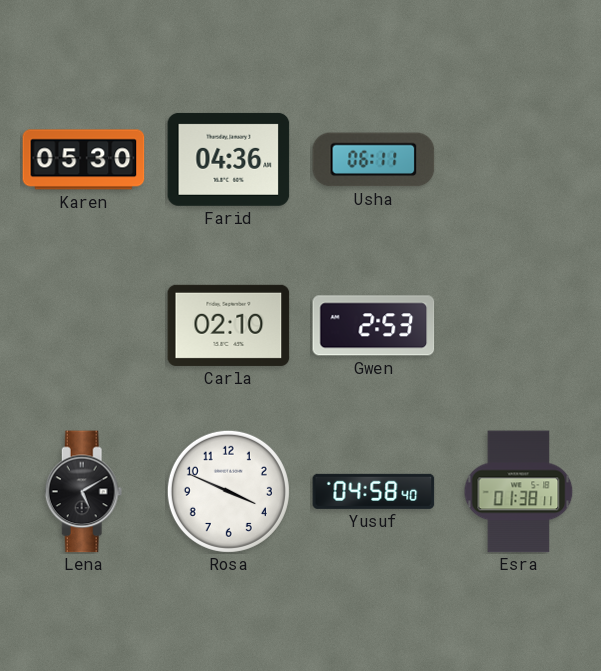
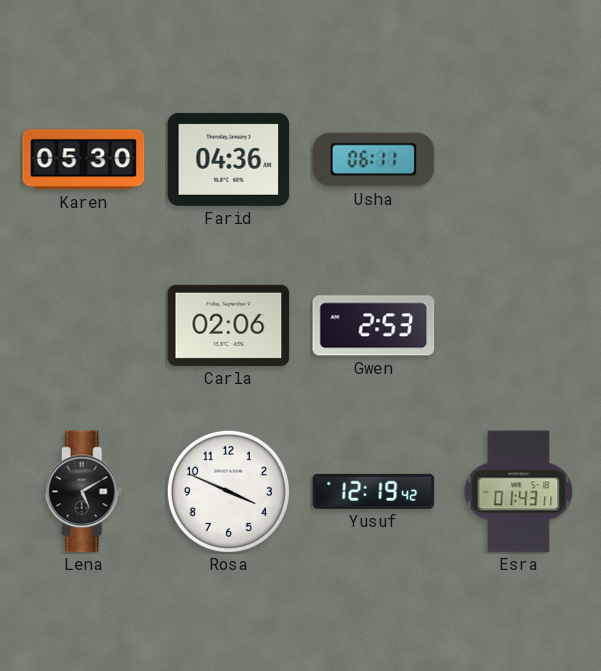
Carla: 02:10 -> 02:06
Yusuf: 04:58 -> 12:19
Esra: 01:38 -> 01:43
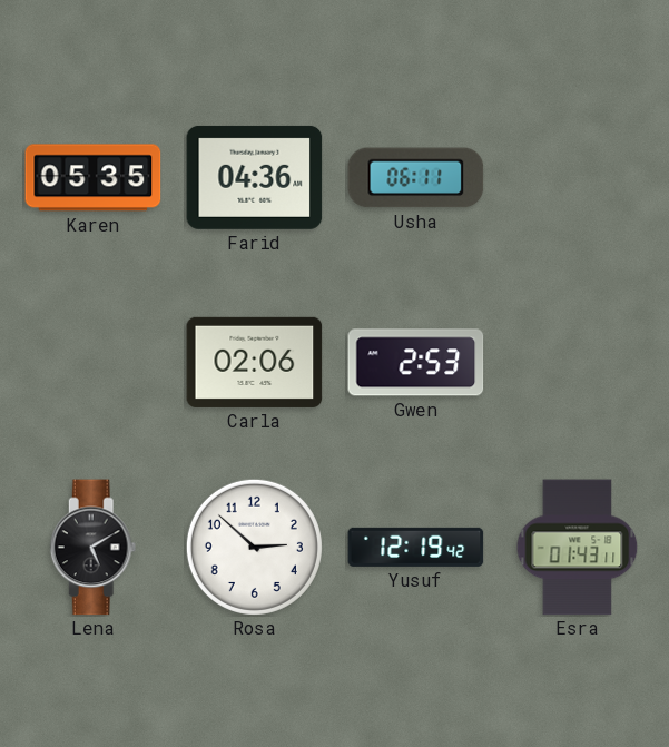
Karen: 05:30 -> 05:35
Rosa: 3:49 -> 2:52
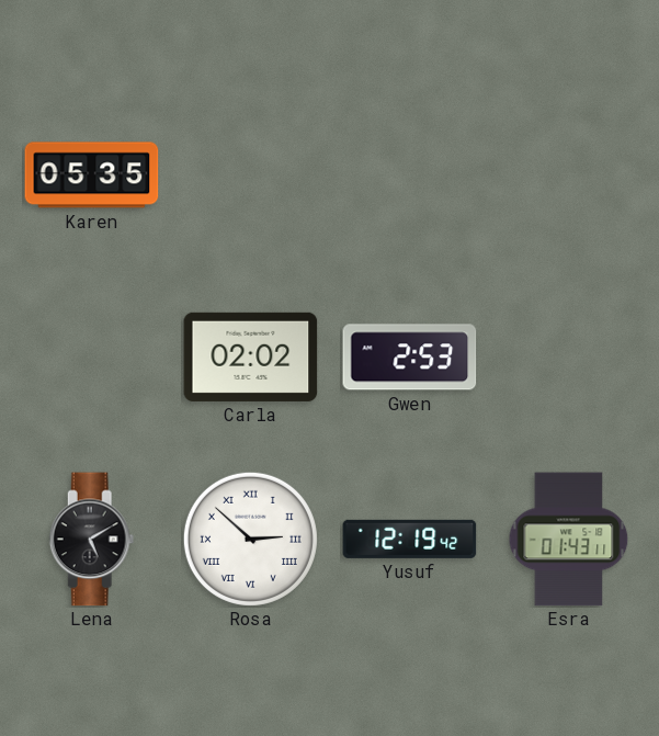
Farid: 04:36 -> none
Usha: 06:11 -> none
Carla: 02:06 -> 02:02
Rosa numerals: Arabic -> Roman
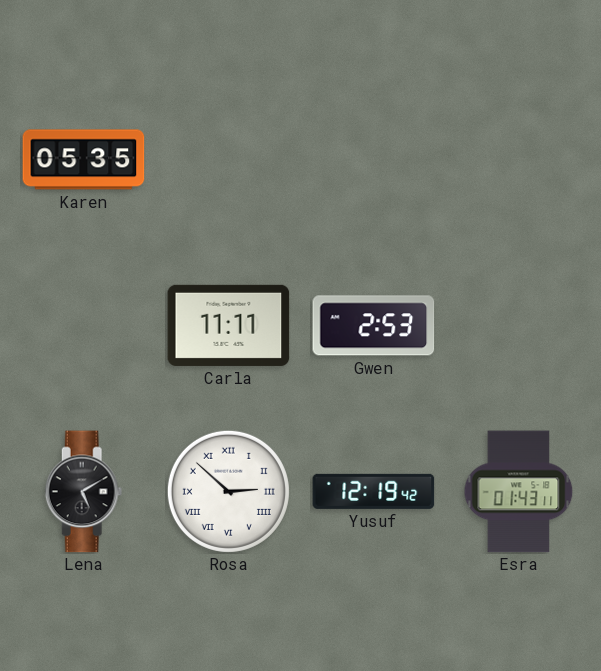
Carla: 02:02 -> 11:11
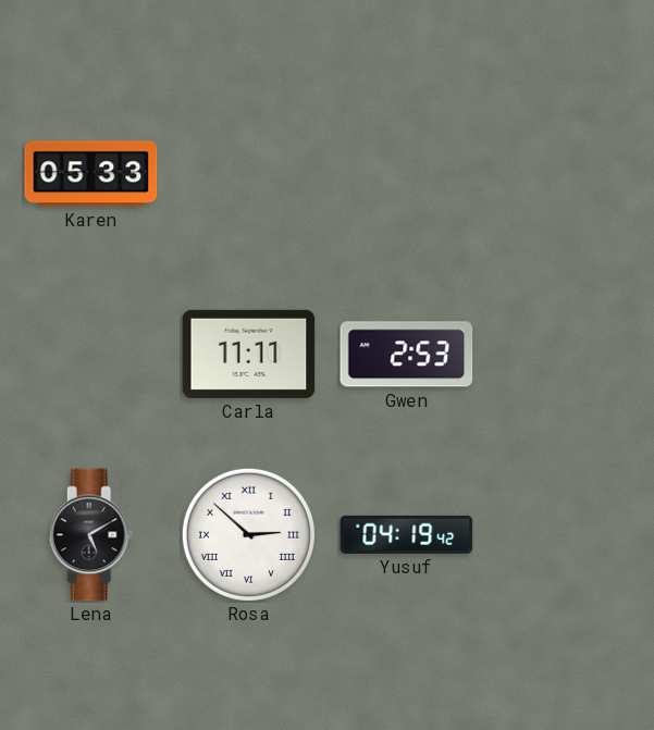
Karen: 05:35 -> 05:33
Yusuf: 12:19 -> 04:19
Esra: 01:43 -> none
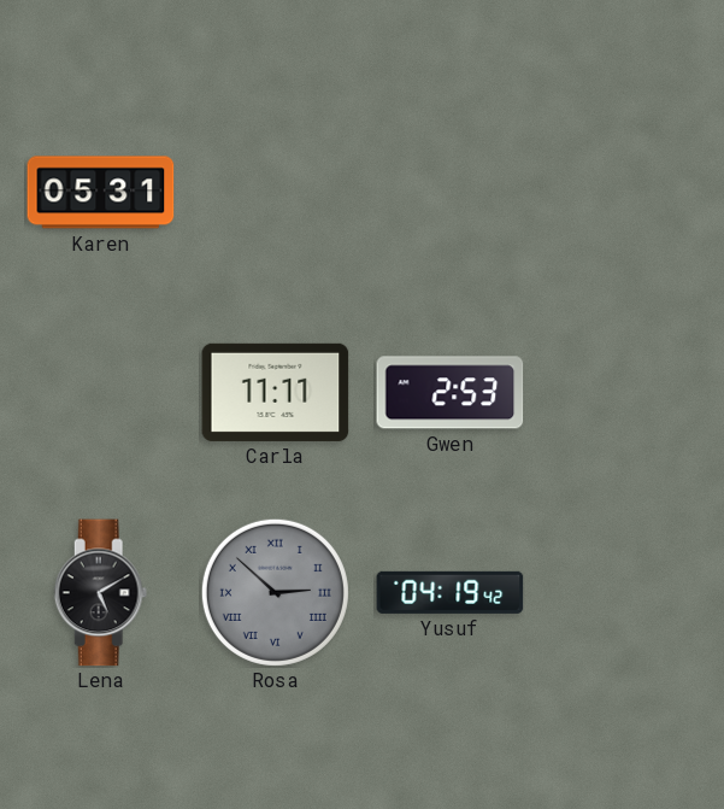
Karen: 05:33 -> 05:31
Rosa dial: white -> grey
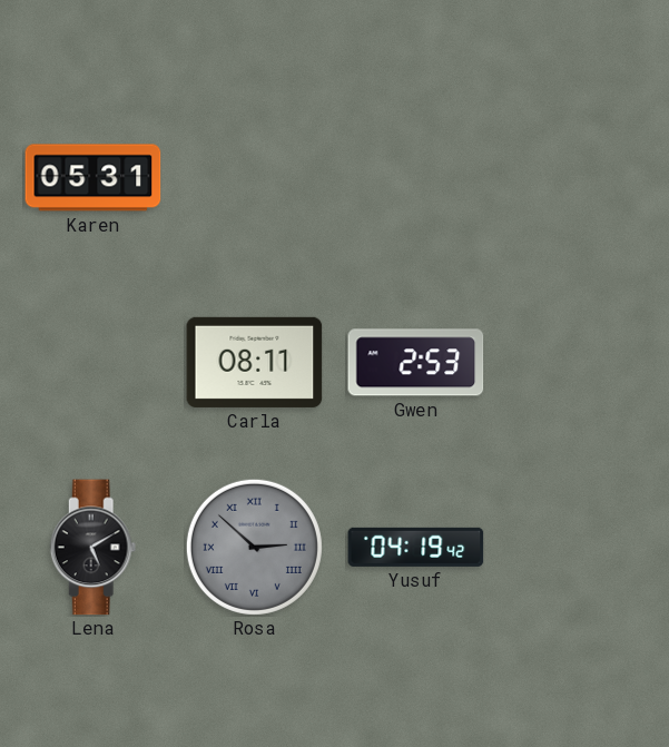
Carla: 11:11 -> 08:11
